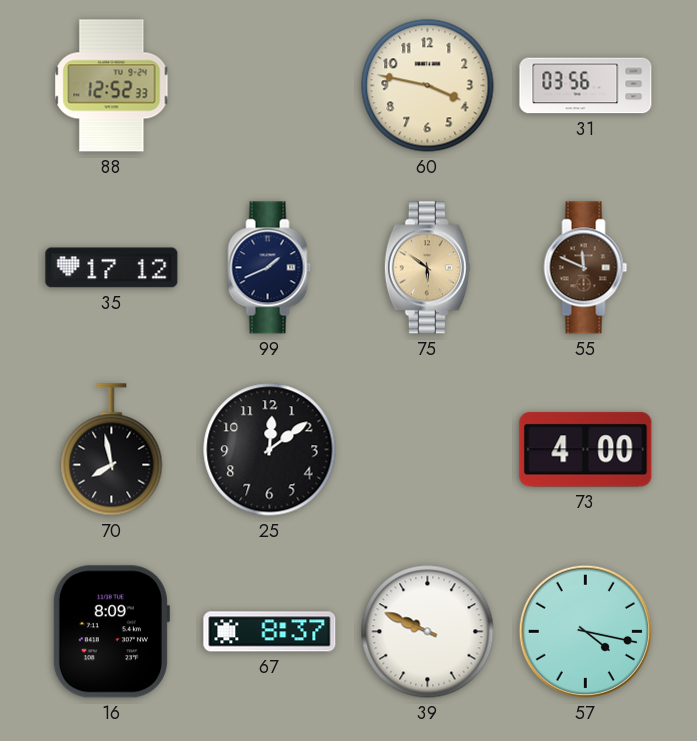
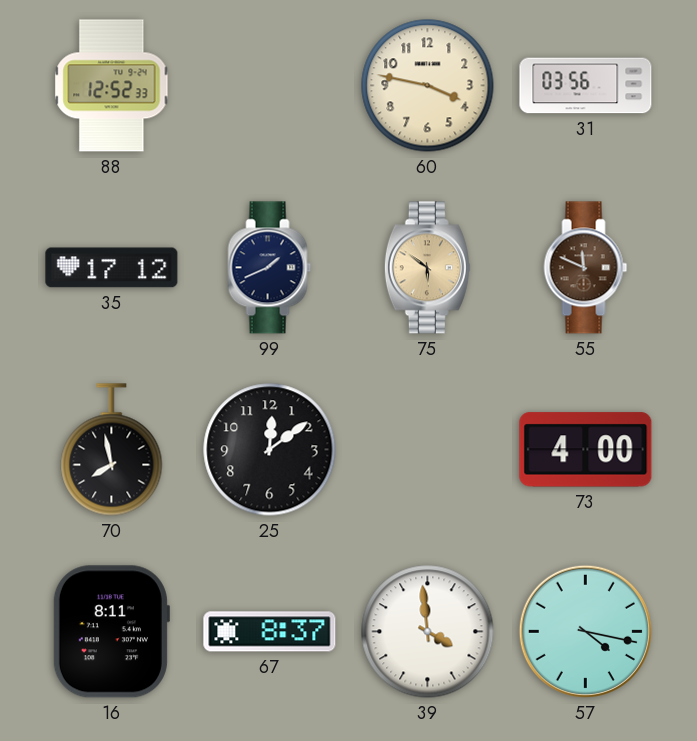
16: 8:09 -> 8:11
39: 9:49 -> 3:59
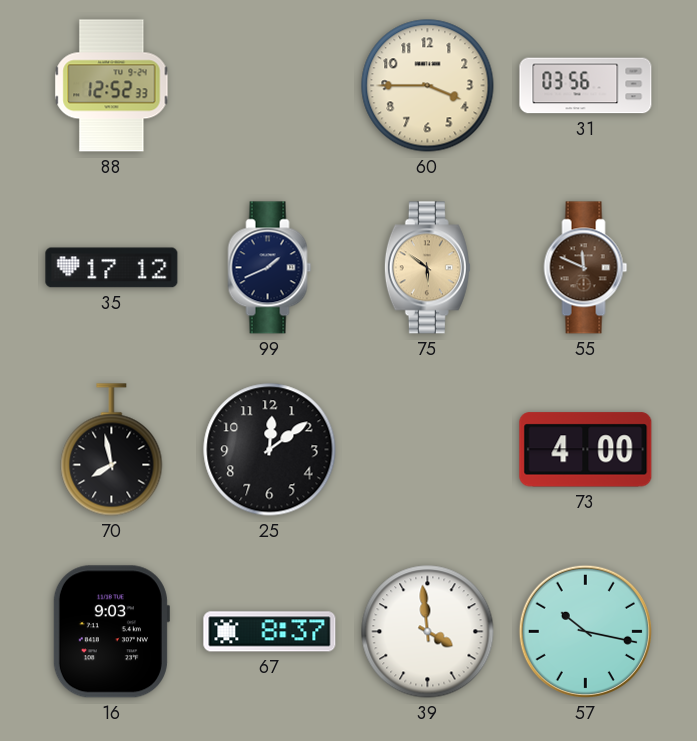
60: 3:47 -> 3:45
16: 8:11 -> 9:03
57: 4:17 -> 10:17
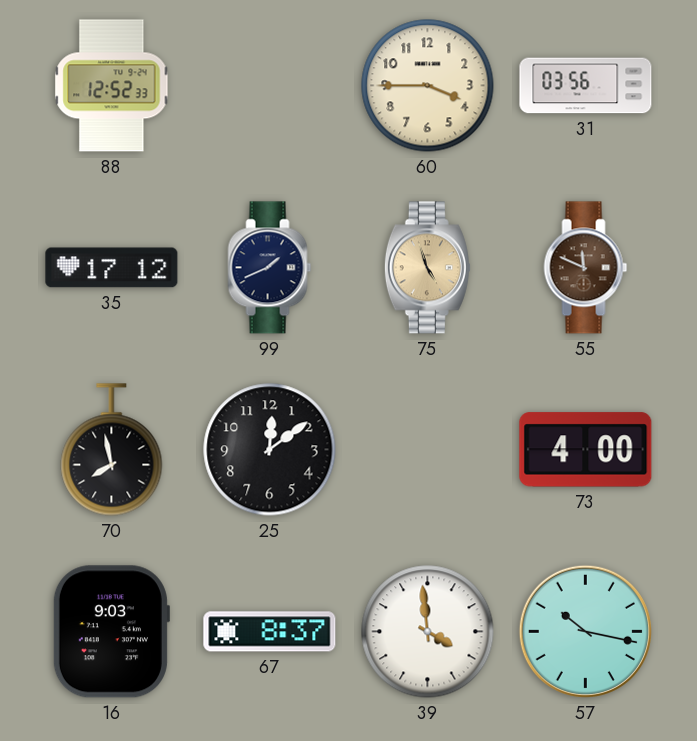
75: 5:51 -> 4:57
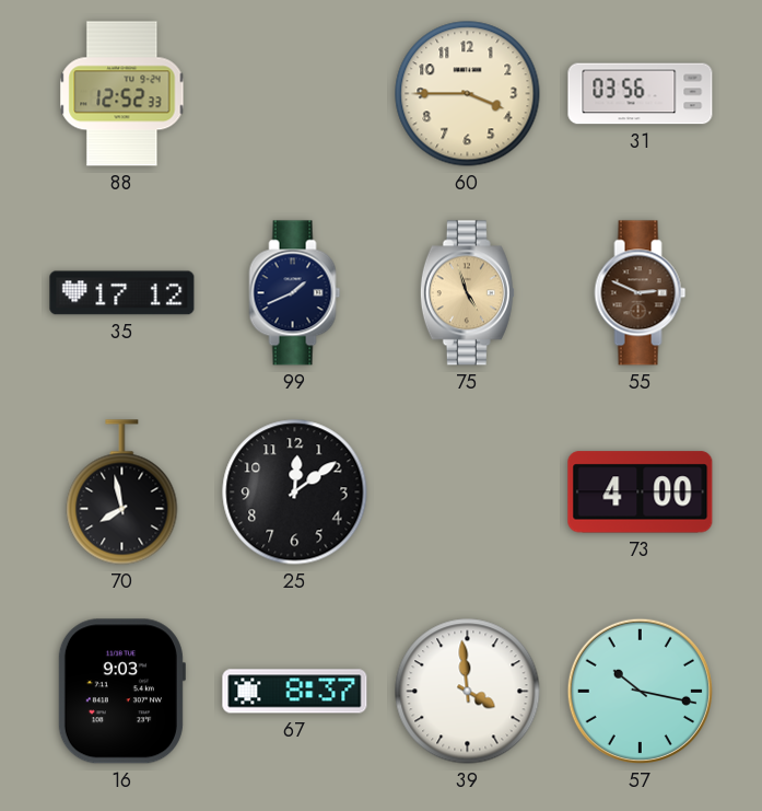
55: 11:49 -> 2:49
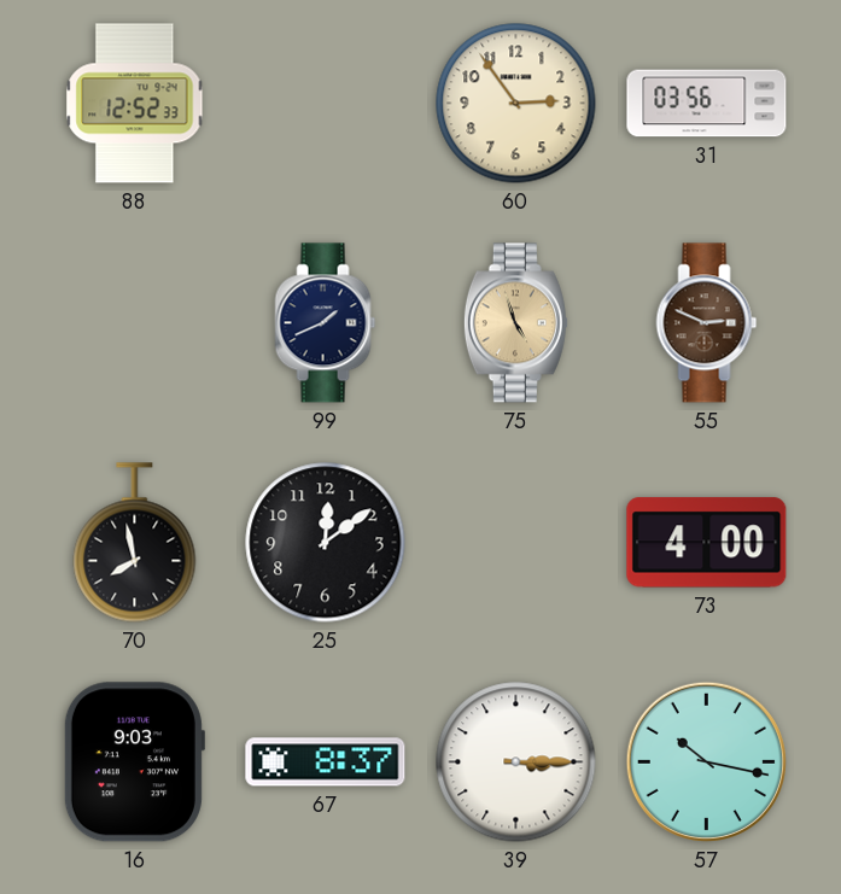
60: 3:45 -> 2:54
35: 17:12 -> none
39: 3:59 -> 3:15
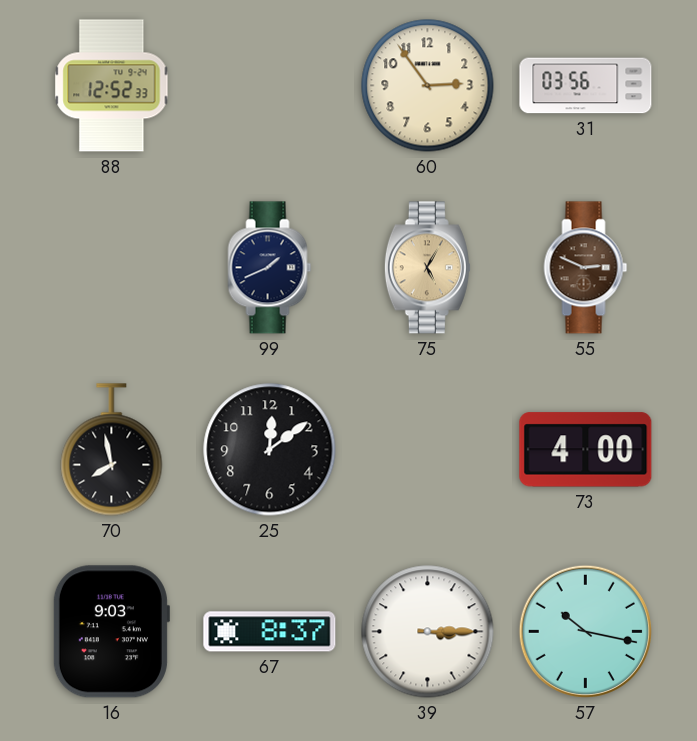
75: 4:57 -> 5:05
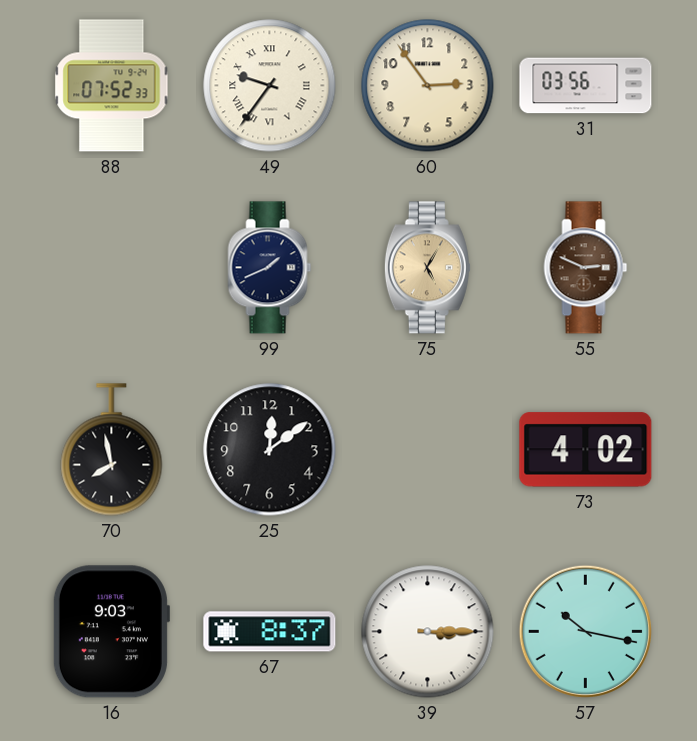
88: 12:52 -> 07:52
49: none -> 9:36
73: 4:00 -> 4:02
